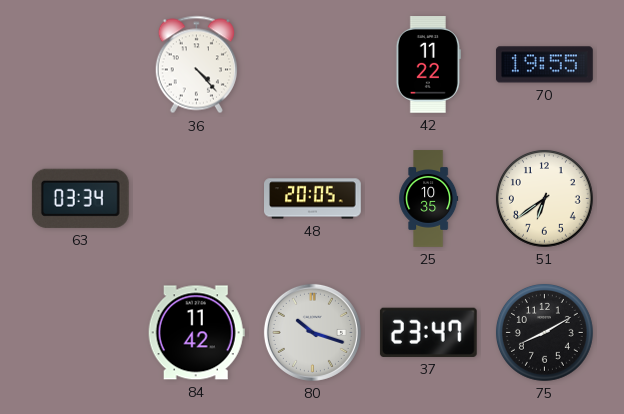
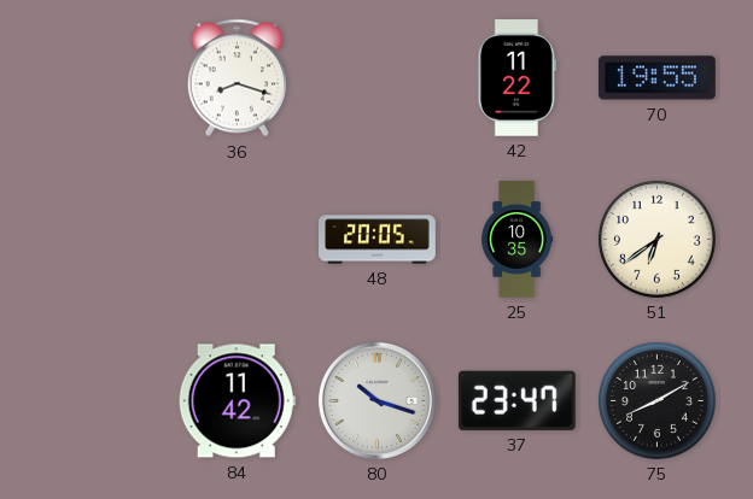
36: 4:23 -> 8:18
63: 03:34 -> none
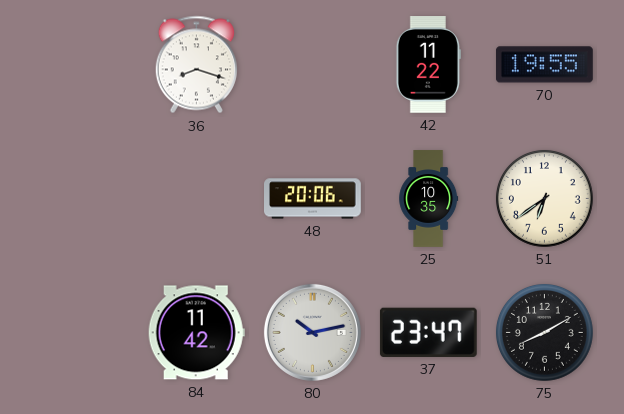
48: 20:05 -> 20:06
80: 10:18 -> 10:13
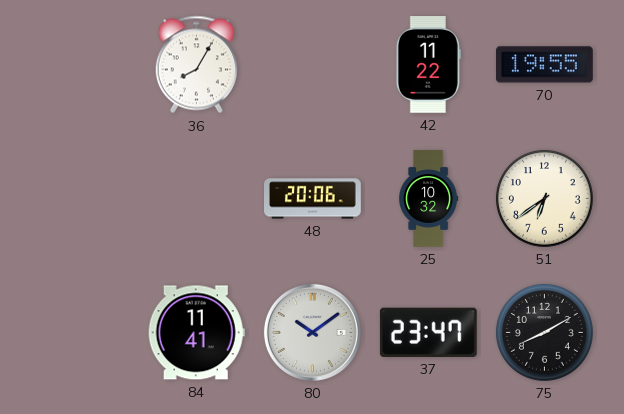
36: 8:18 -> 8:05
25: 10:35 -> 10:32
84: 11:42 -> 11:41
80: 10:13 -> 10:09
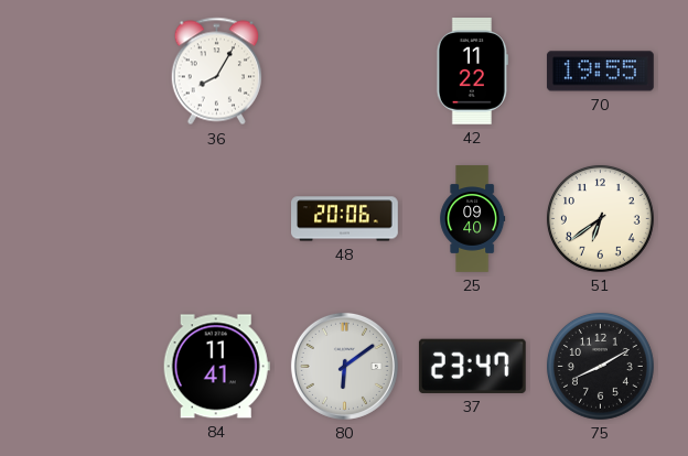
25: 10:32 -> 09:40
80: 10:09 -> 6:09
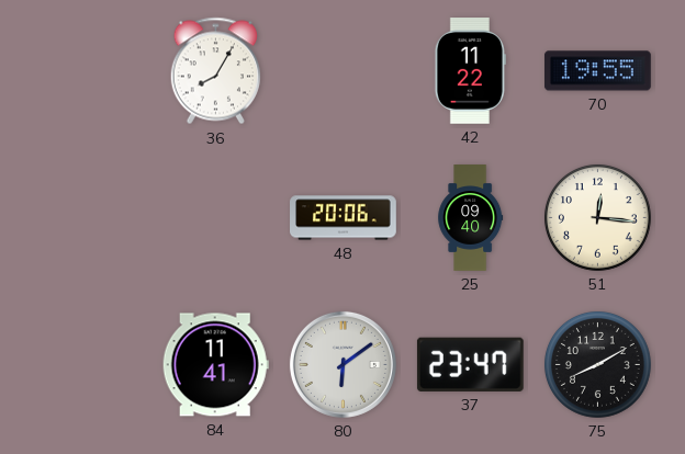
51: 6:39 -> 12:16
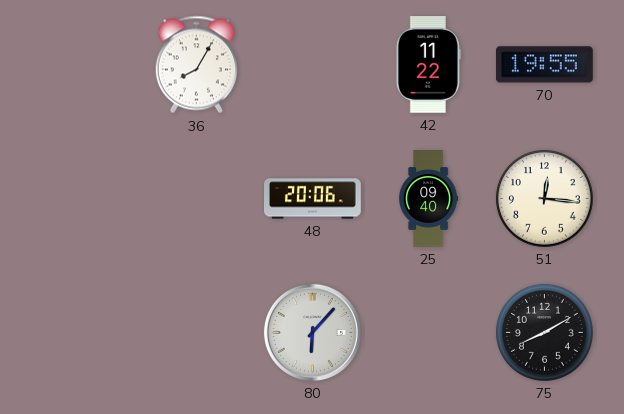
84: 11:41 -> none
80: 6:09 -> 6:07
37: 23:47 -> none
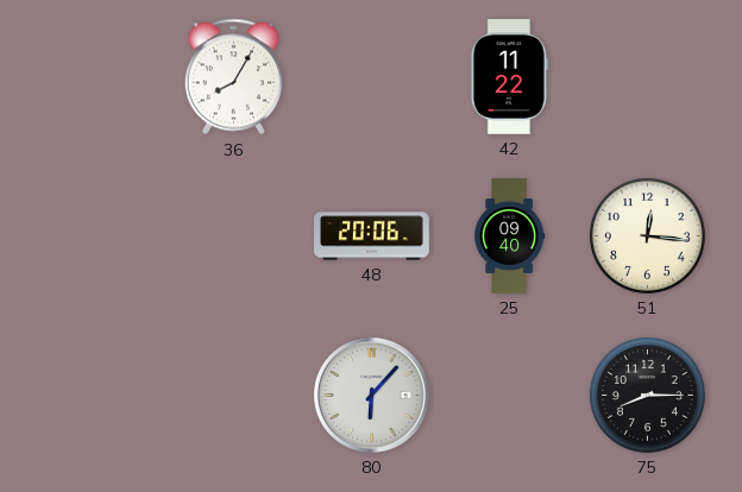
70: 19:55 -> none
75: 8:10 -> 8:15
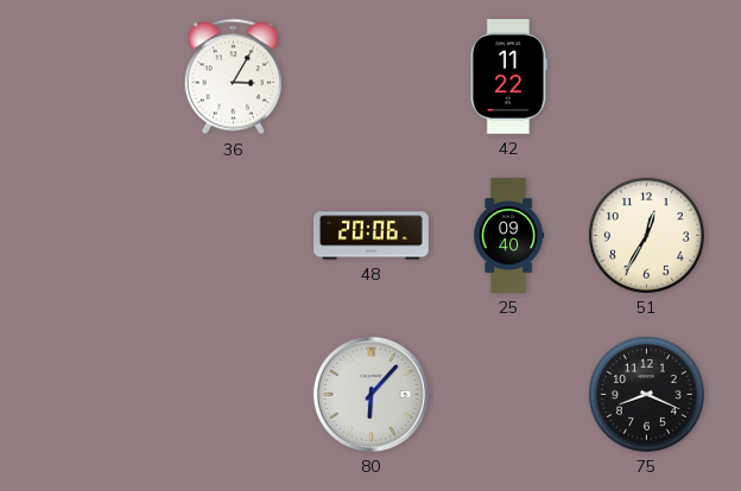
36: 8:05 -> 3:05
51: 12:16 -> 12:35
75: 8:15 -> 8:19
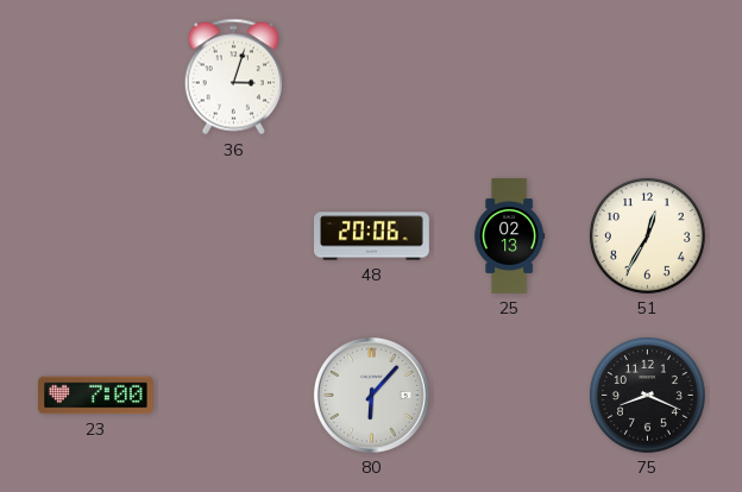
36: 3:05 -> 3:03
42: 11:22 -> none
25: 09:40 -> 02:13
23: none -> 7:00
